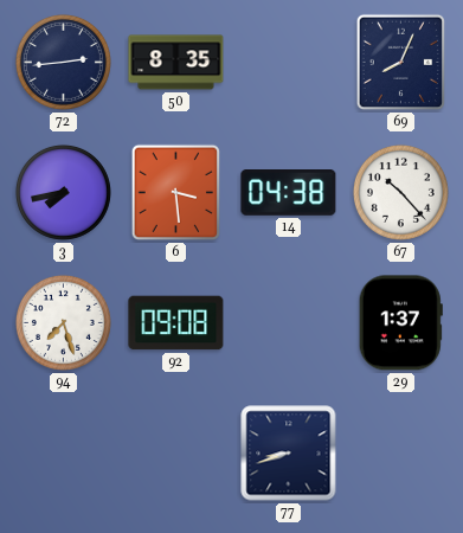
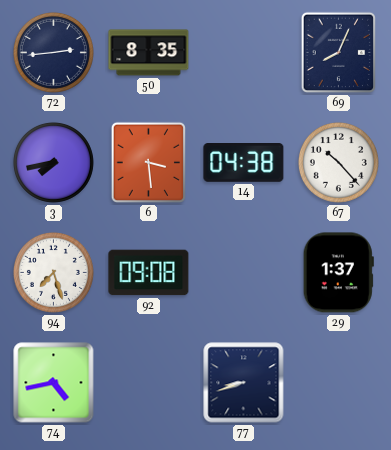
74: none -> 4:43
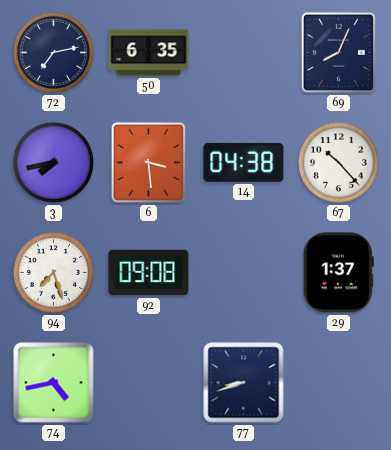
72: 2:44 -> 7:13
50: 8:35 -> 6:35
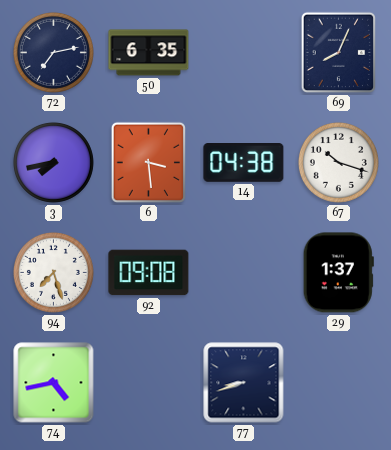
67: 10:23 -> 10:18
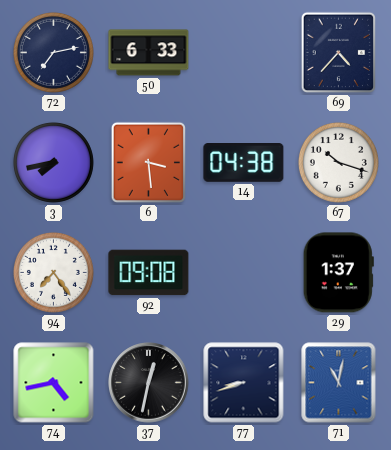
50: 6:35 -> 6:33
69: 8:04 -> 4:37
94: 7:27 -> 7:24
37: none -> 12:32
71: none -> 11:02
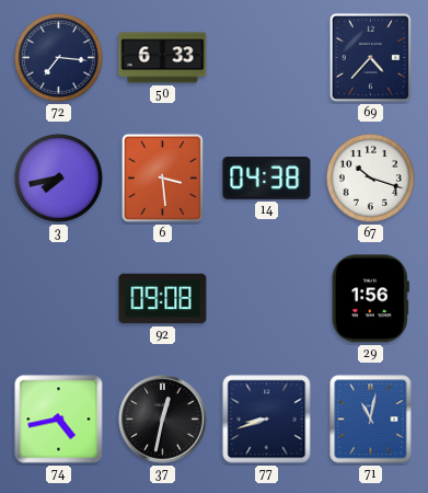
72: 7:13 -> 7:16
94: 7:24 -> none
29: 1:37 -> 1:56
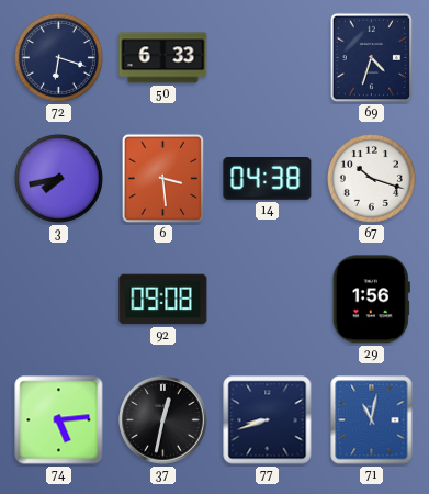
72: 7:16 -> 6:18
69: 4:37 -> 4:33
74: 4:43 -> 5:14
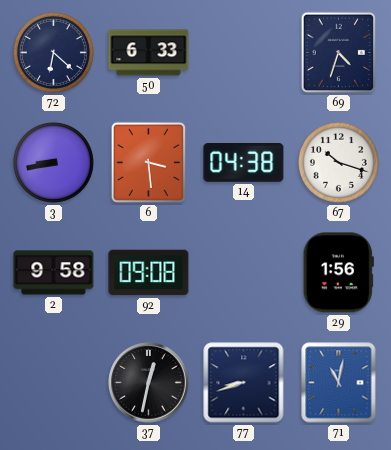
72: 6:18 -> 6:22
3: 7:43 -> 8:43
2: none -> 9:58
74: 5:14 -> none
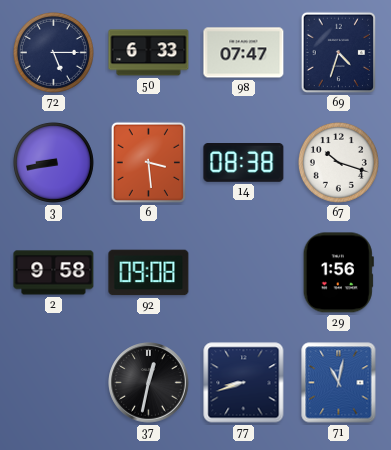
72: 6:22 -> 5:15
98: none -> 07:47
14: 04:38 -> 08:38
